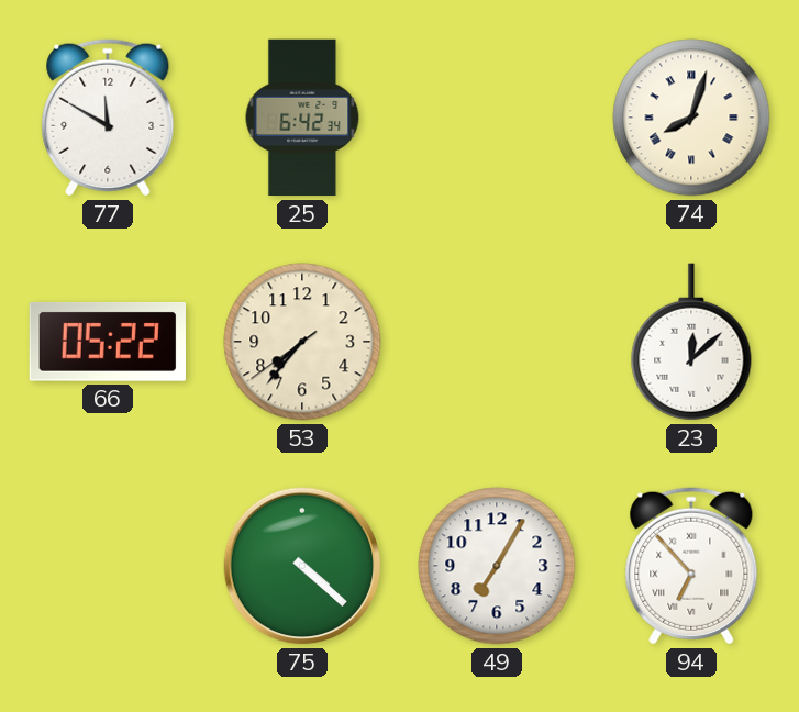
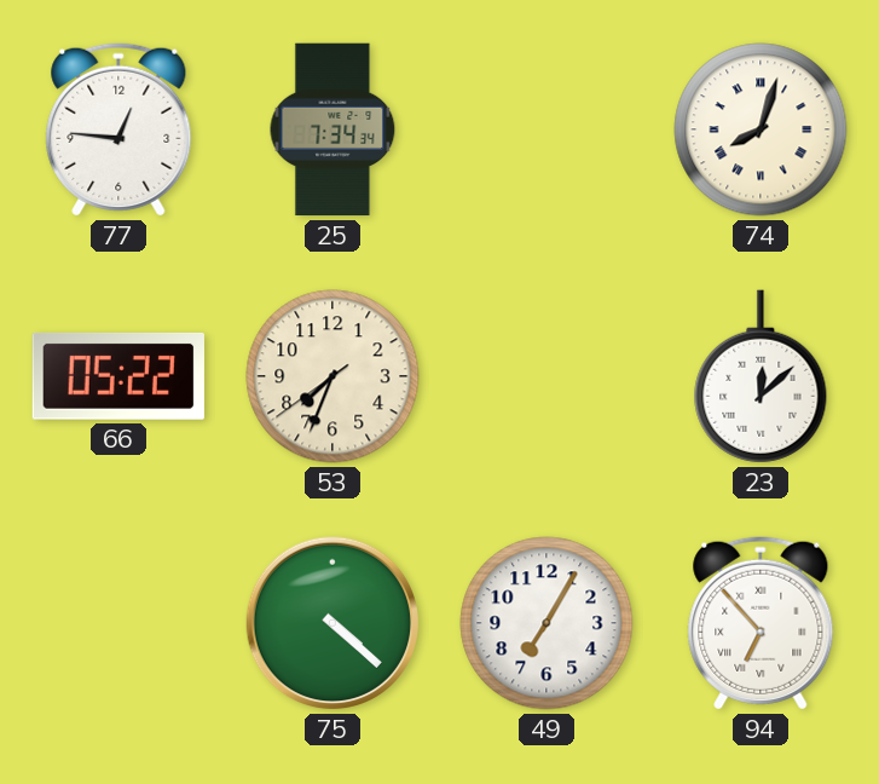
77: 11:50 -> 12:46
25: 6:42 -> 7:34
53: 7:36 -> 7:33
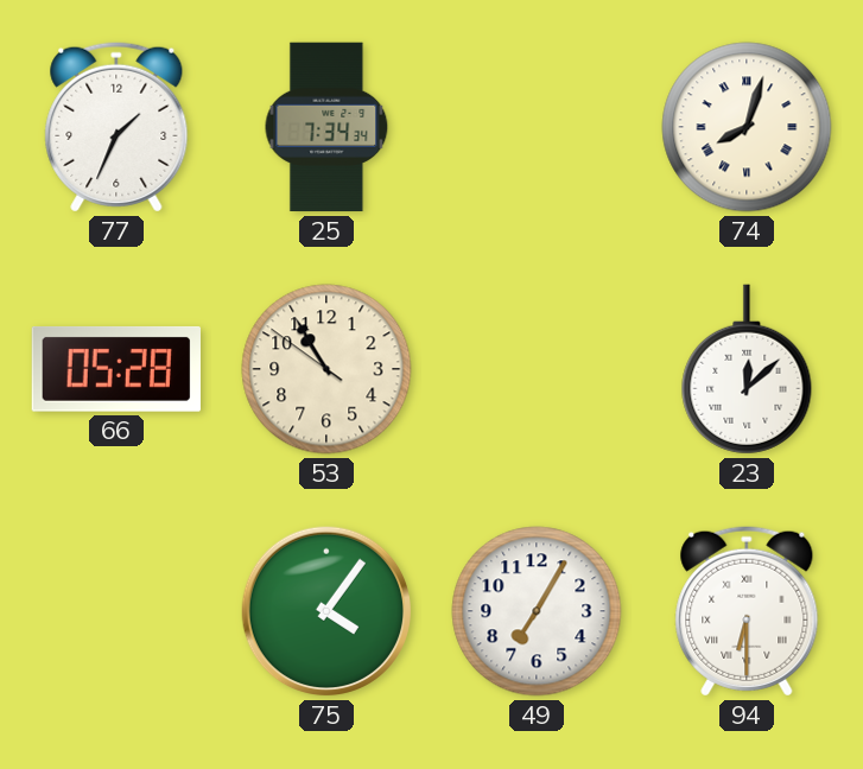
77: 12:46 -> 1:34
66: 05:22 -> 05:28
53: 7:33 -> 10:54
75: 4:22 -> 4:06
94: 6:53 -> 6:30
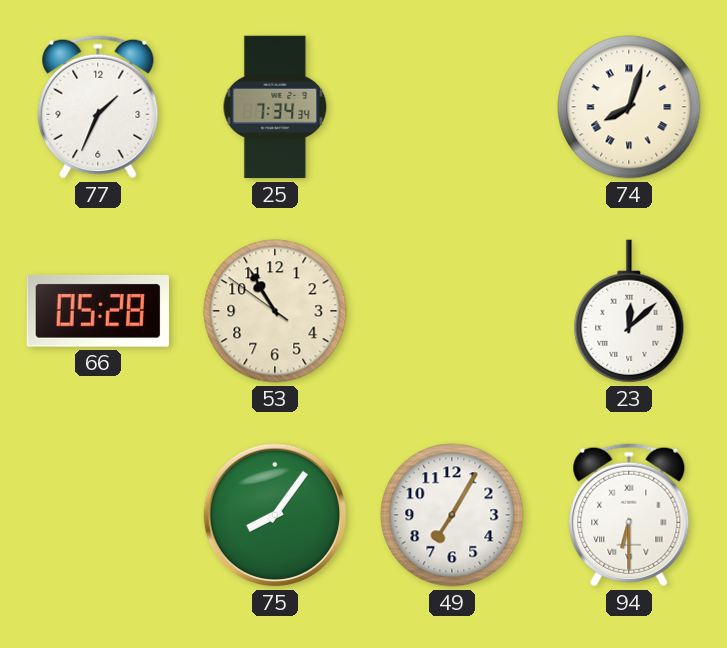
75: 4:06 -> 8:06
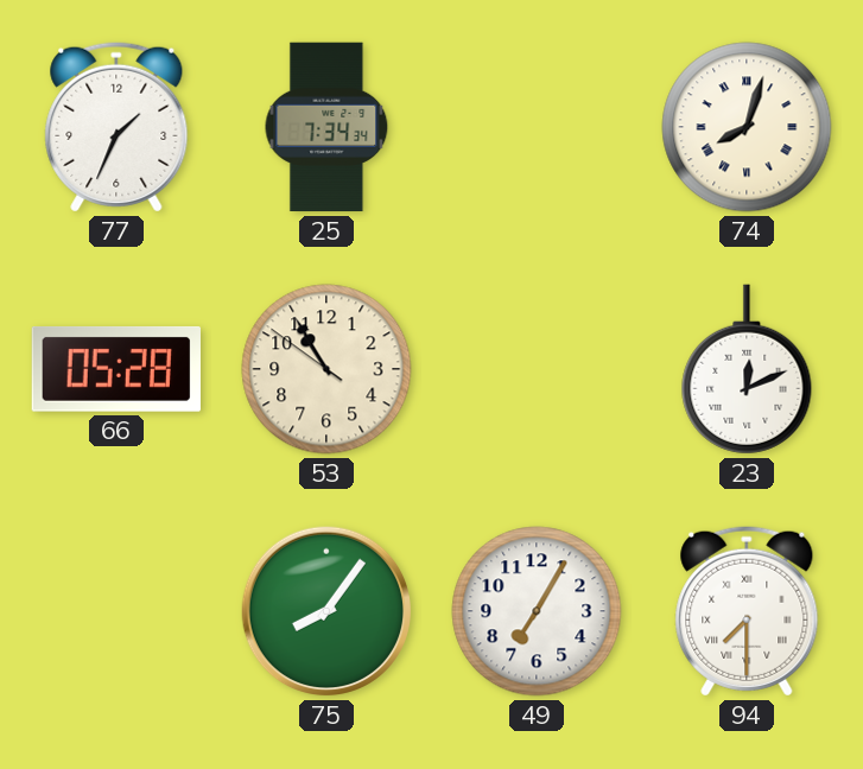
23: 12:08 -> 12:11
94: 6:30 -> 7:30
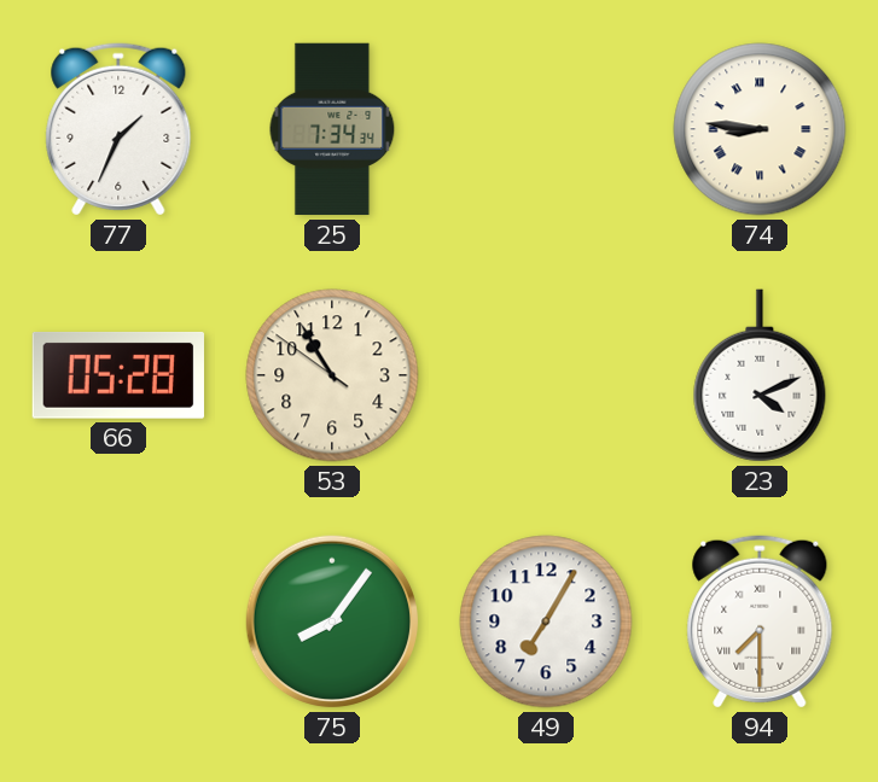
74: 8:03 -> 8:46
23: 12:11 -> 4:11
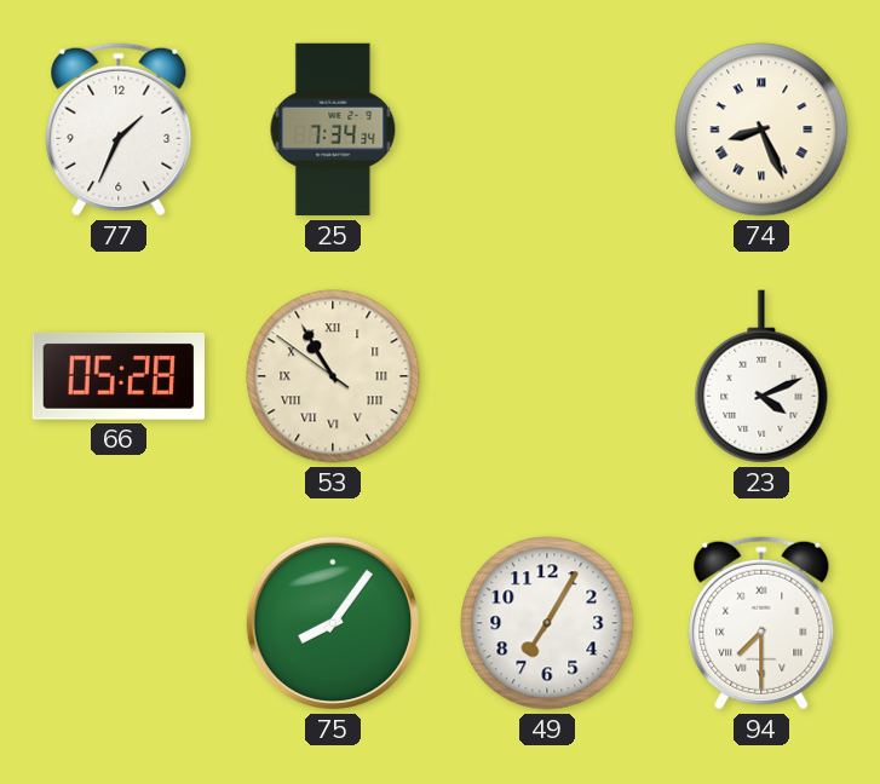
74: 8:46 -> 8:26
53 numerals: Arabic -> Roman
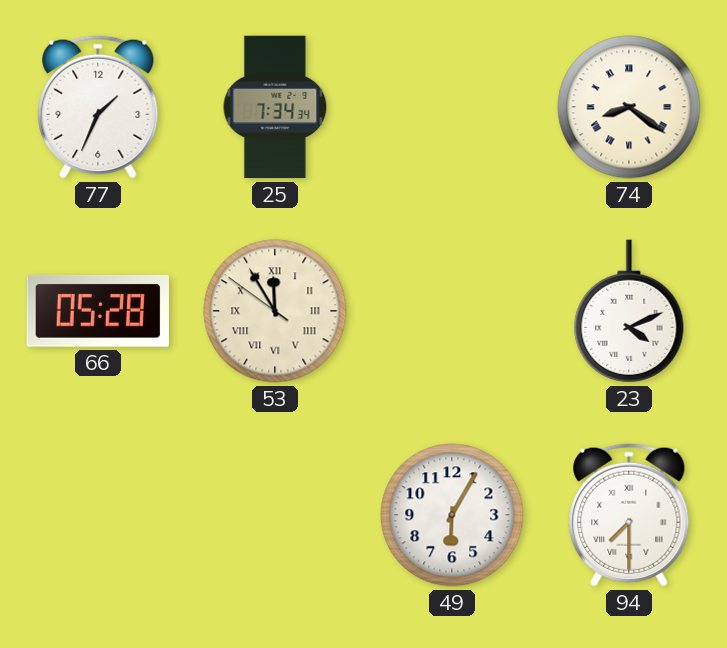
74: 8:26 -> 8:21
53: 10:54 -> 11:54
75: 8:06 -> none
49: 7:05 -> 6:05
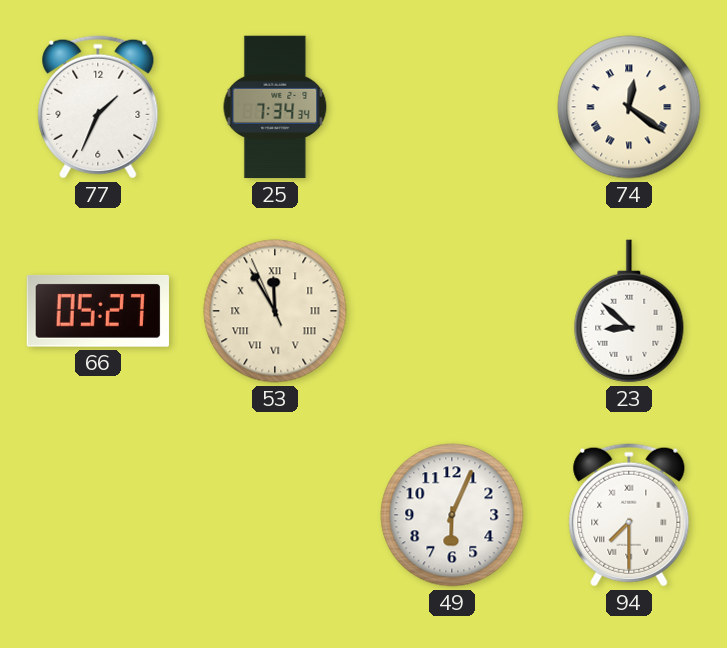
74: 8:21 -> 12:21
66: 05:28 -> 05:27
53: 11:54:51 -> 11:54:56
23: 4:11 -> 8:52
49: 6:05 -> 6:04
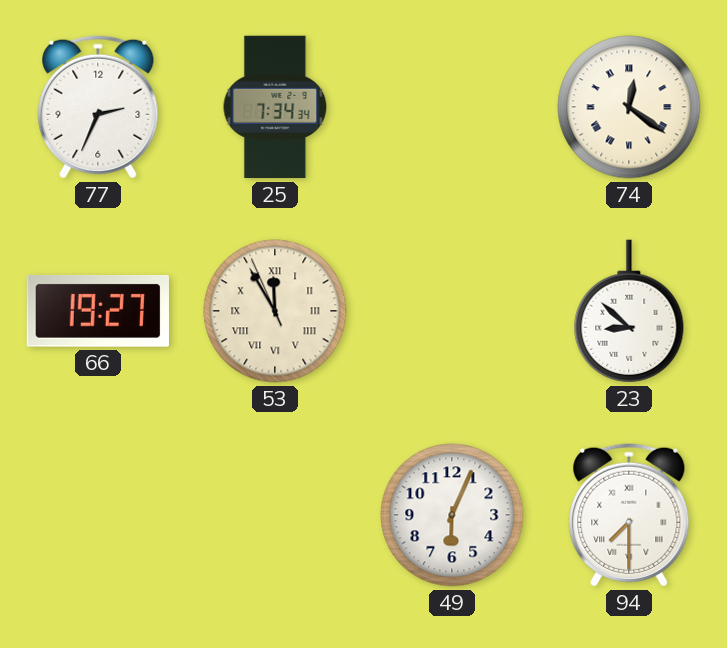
77: 1:34 -> 2:34
66: 05:27 -> 19:27
